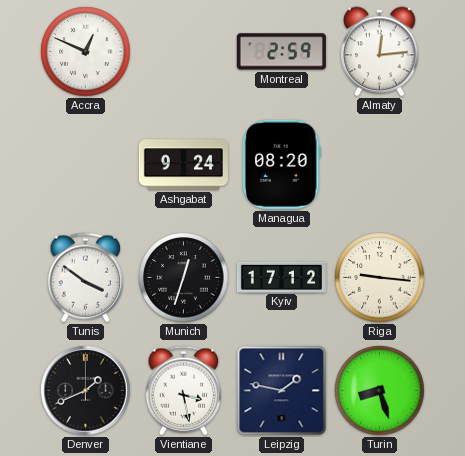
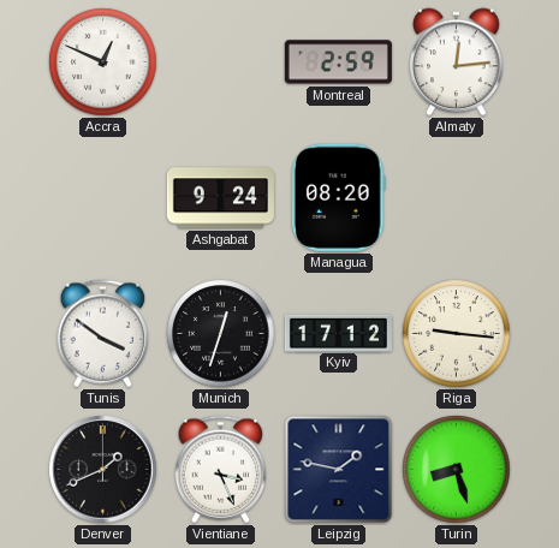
Vientiane: 3:28 -> 3:26
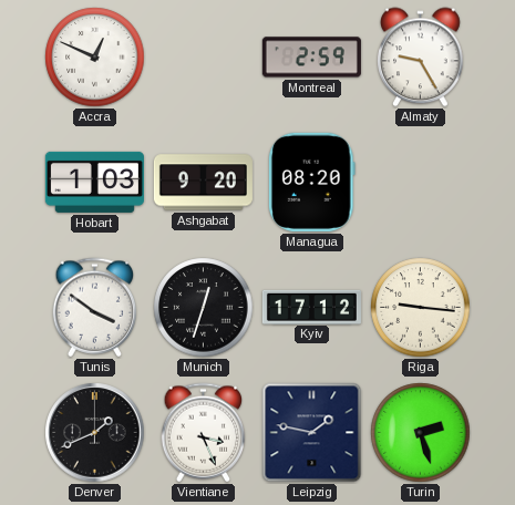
Almaty: 12:14 -> 9:25
Hobart: none -> 1:03
Ashgabat: 9:24 -> 9:20
Turin: 8:27 -> 2:27
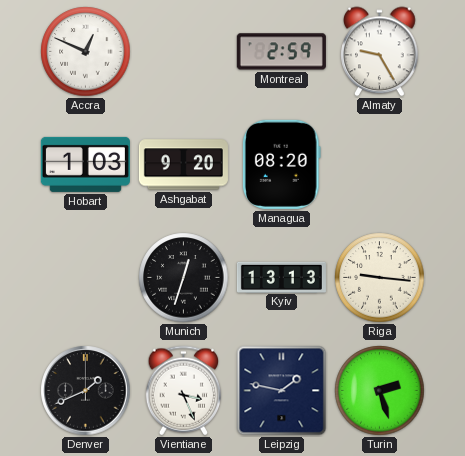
Tunis: 3:51 -> none
Kyiv: 17:12 -> 13:13
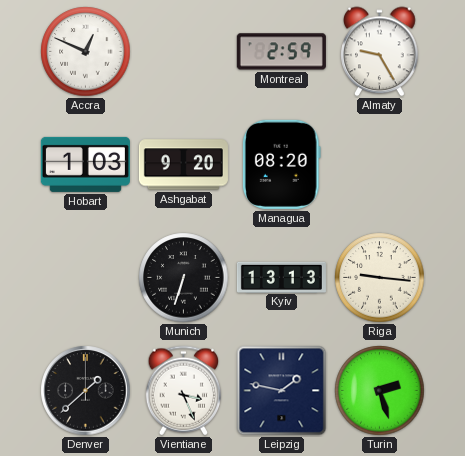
Munich: 12:33 -> 6:33
Denver: 1:41 -> 1:38
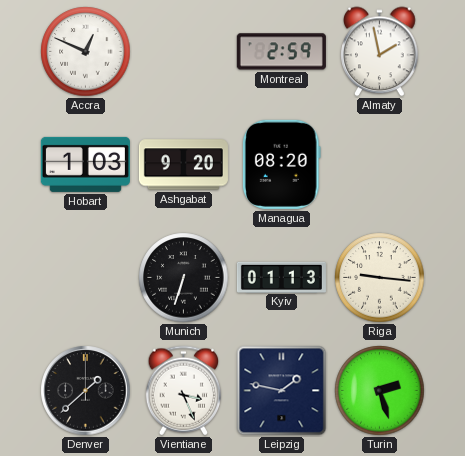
Almaty: 9:25 -> 1:58
Kyiv: 13:13 -> 01:13
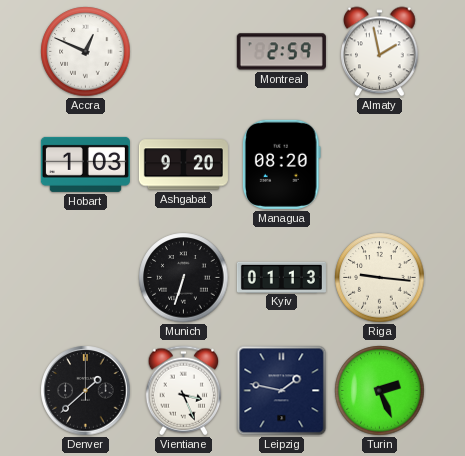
Turin: 2:27 -> 2:26
